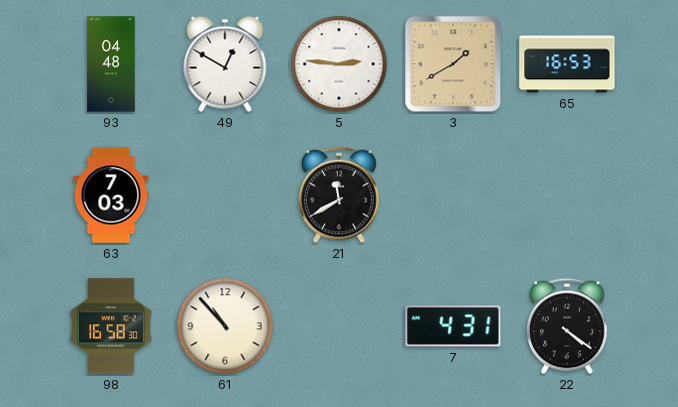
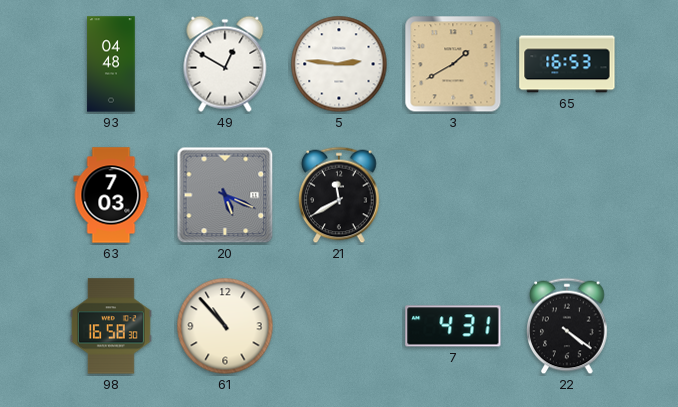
20: none -> 5:19
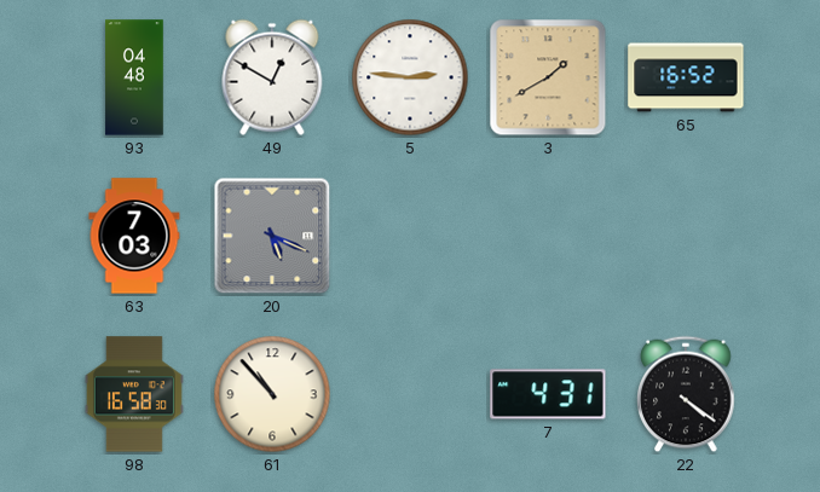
65: 16:53 -> 16:52
21: 11:40 -> none
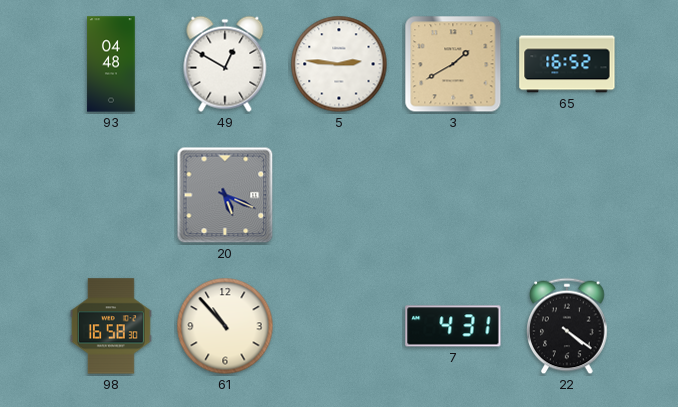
63: 7:03 -> none
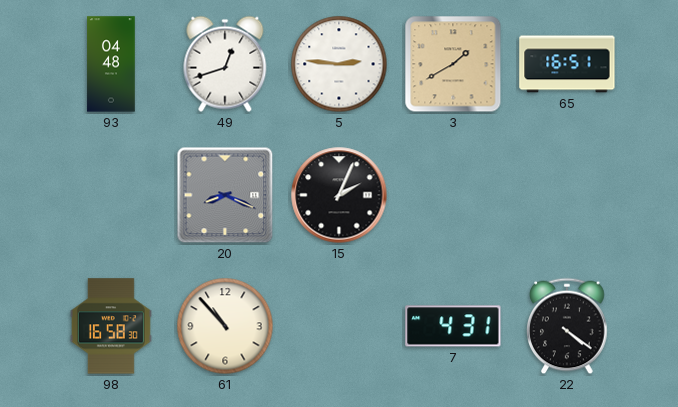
49: 12:50 -> 12:42
65: 16:52 -> 16:51
20: 5:19 -> 8:19
15: none -> 2:04
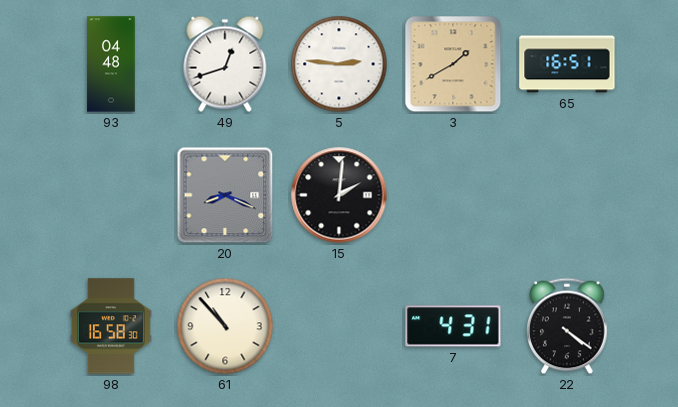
15: 2:04 -> 2:01
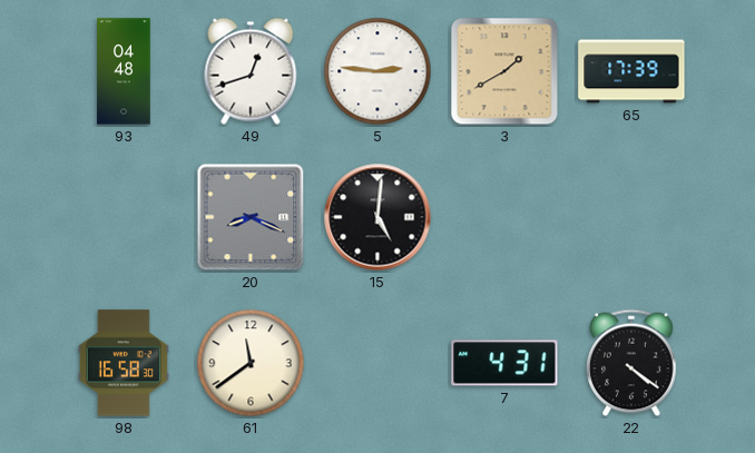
65: 16:51 -> 17:39
15: 2:01 -> 5:01
61: 10:53 -> 11:39
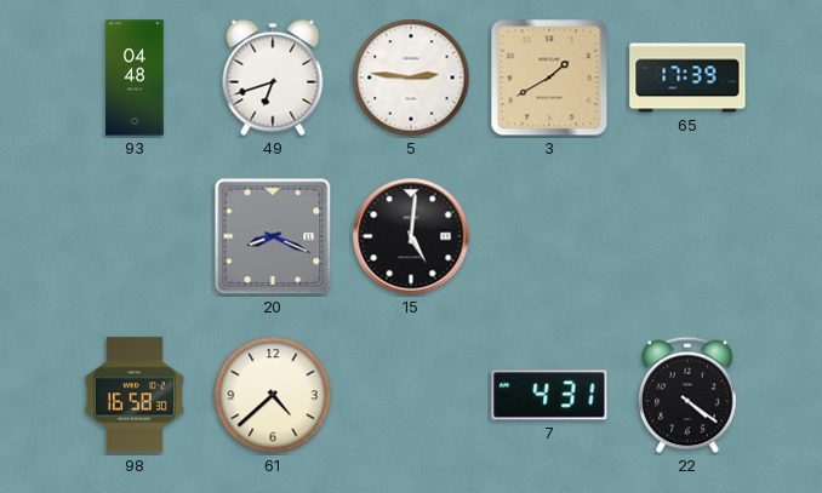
49: 12:42 -> 6:42
61: 11:39 -> 4:38
